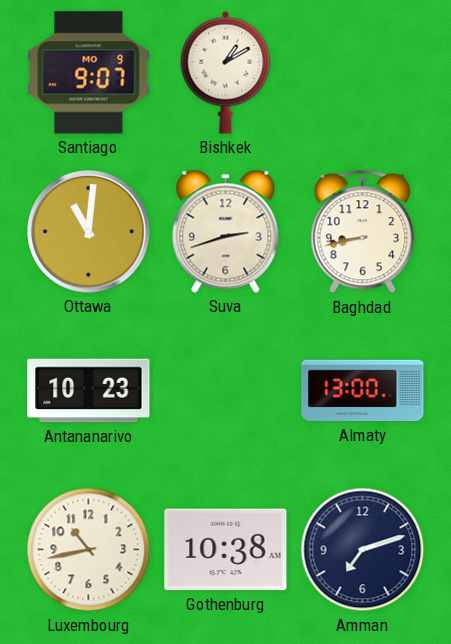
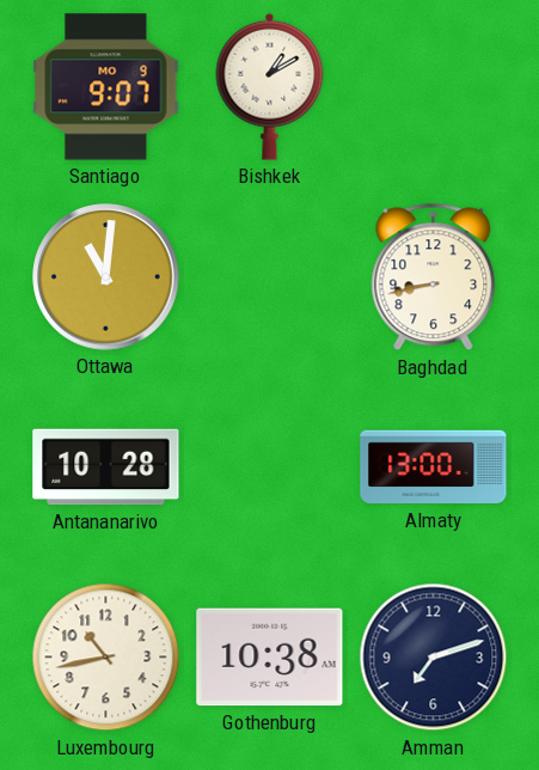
Suva: 2:42 -> none
Antananarivo: 10:23 -> 10:28
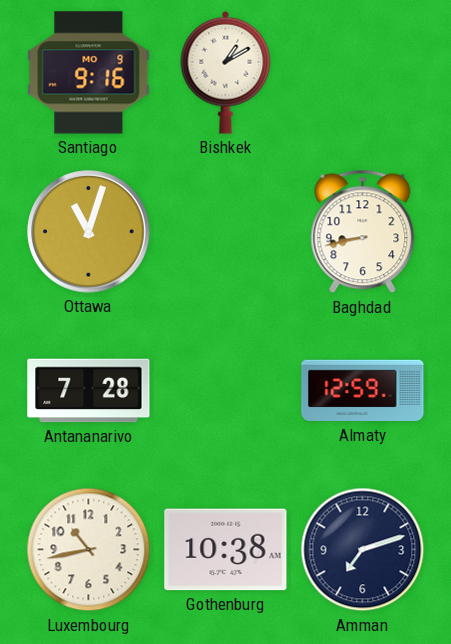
Santiago: 9:07 -> 9:16
Ottawa: 11:01 -> 11:03
Antananarivo: 10:28 -> 7:28
Almaty: 13:00 -> 12:59
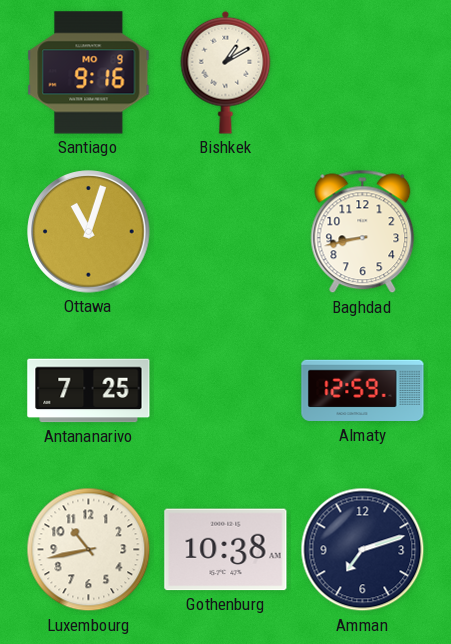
Antananarivo: 7:28 -> 7:25
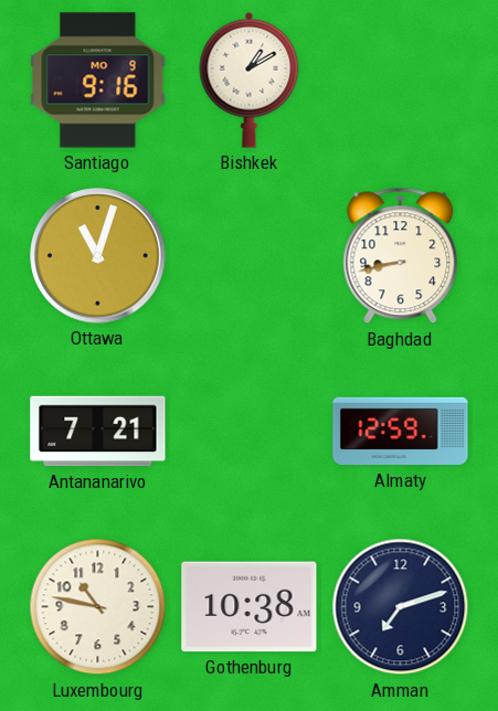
Antananarivo: 7:25 -> 7:21
Luxembourg: 10:43 -> 10:47
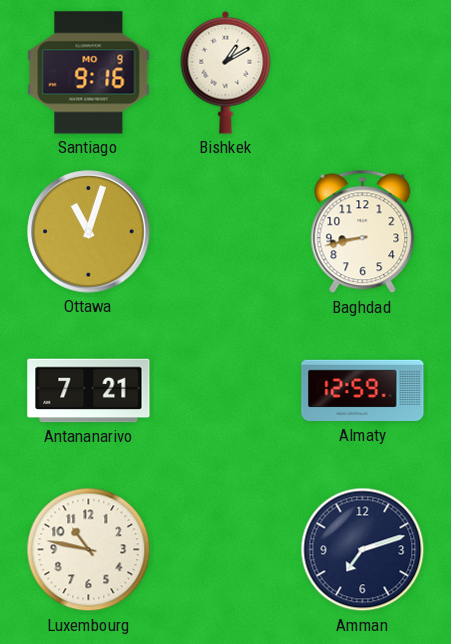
Gothenburg: 10:38 -> none
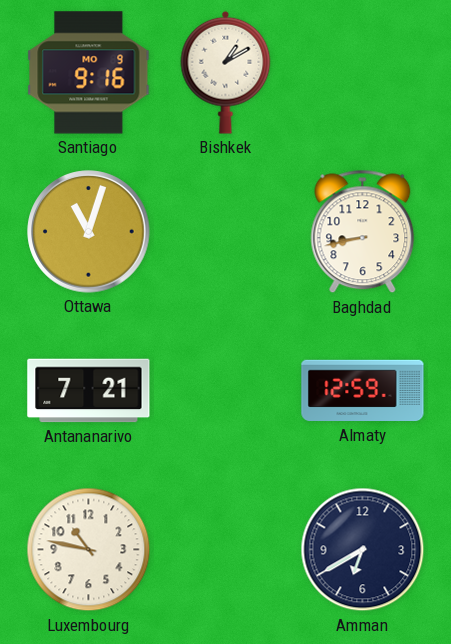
Amman: 7:12 -> 6:40
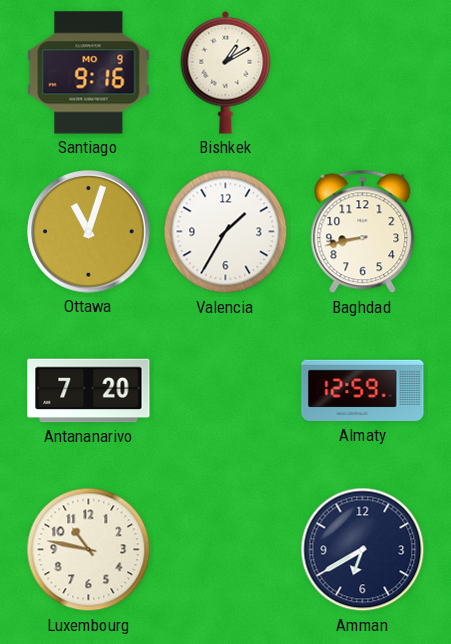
Valencia: none -> 1:35
Antananarivo: 7:21 -> 7:20
